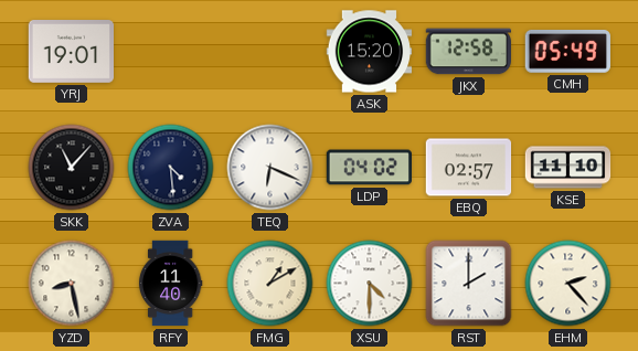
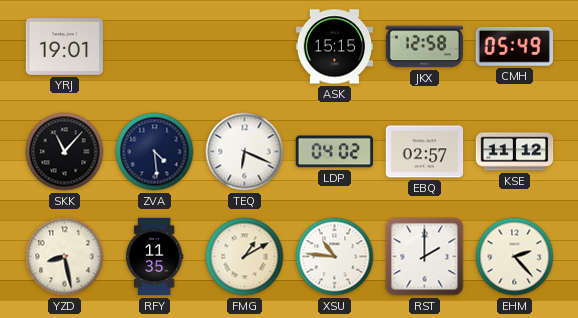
ASK: 15:20 -> 15:15
KSE: 11:10 -> 11:12
RFY: 11:40 -> 11:35
XSU: 4:30 -> 10:46
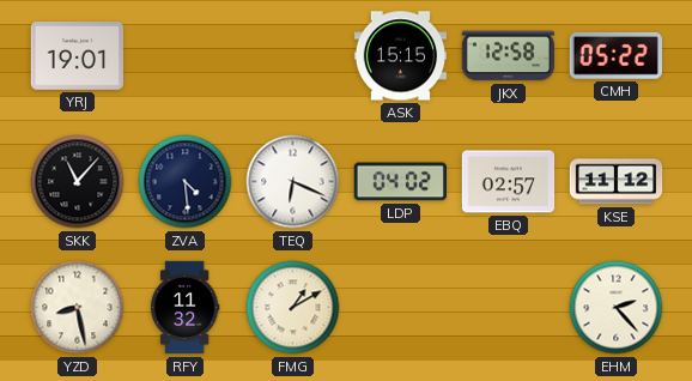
CMH: 05:49 -> 05:22
RFY: 11:35 -> 11:32
XSU: 10:46 -> none
RST: 2:00 -> none
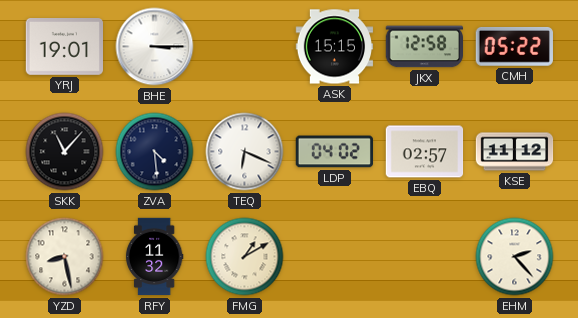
BHE: none -> 3:15
